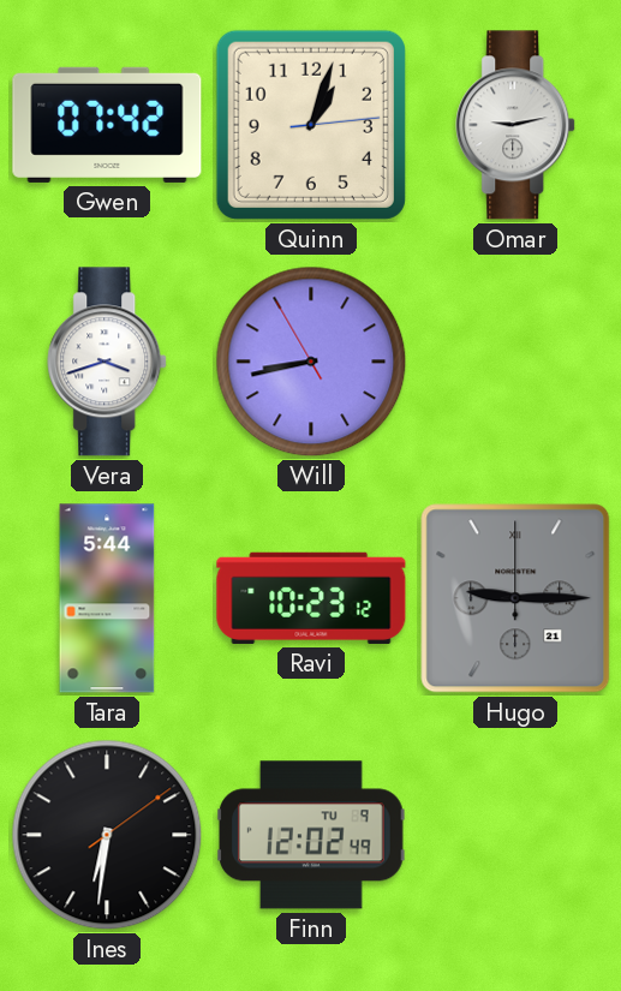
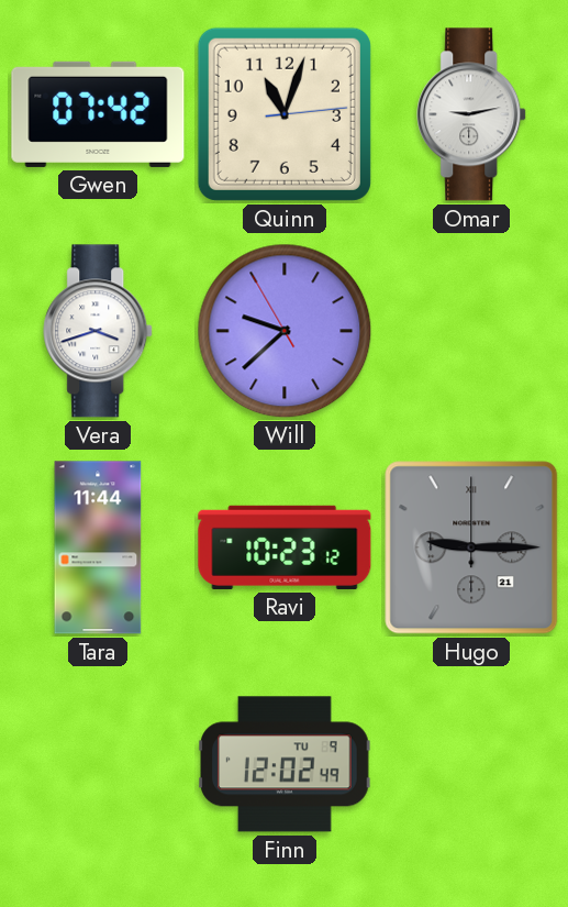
Quinn: 1:03 -> 11:03
Will: 8:42 -> 9:37
Tara: 5:44 -> 11:44
Ines: 6:31 -> none
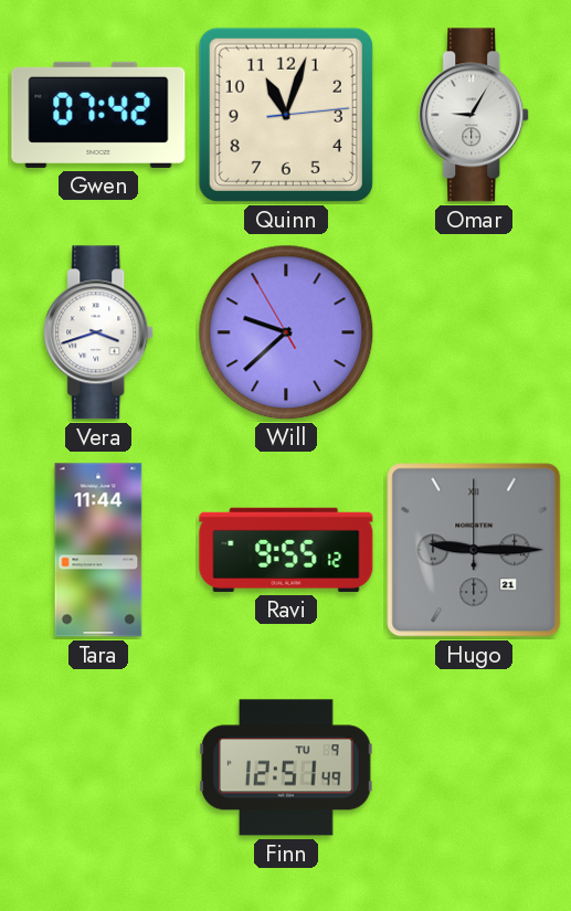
Omar: 9:13 -> 9:05
Ravi: 10:23 -> 9:55
Finn: 12:02 -> 12:51
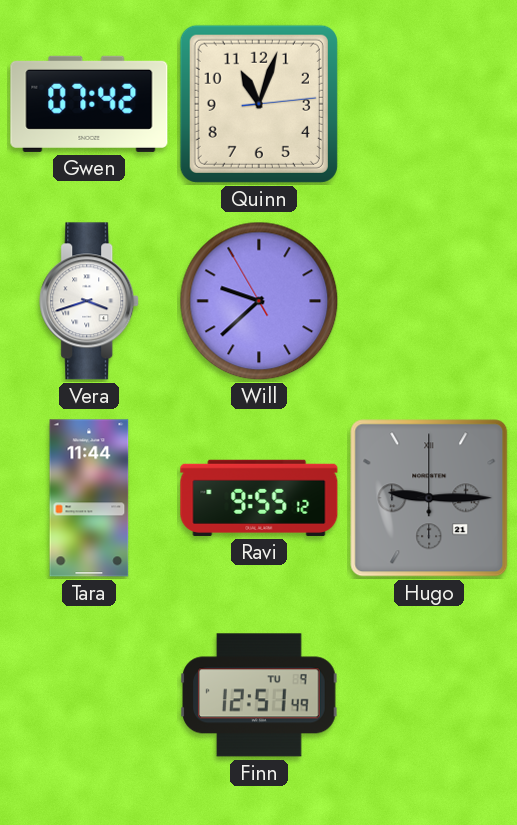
Omar: 9:05 -> none
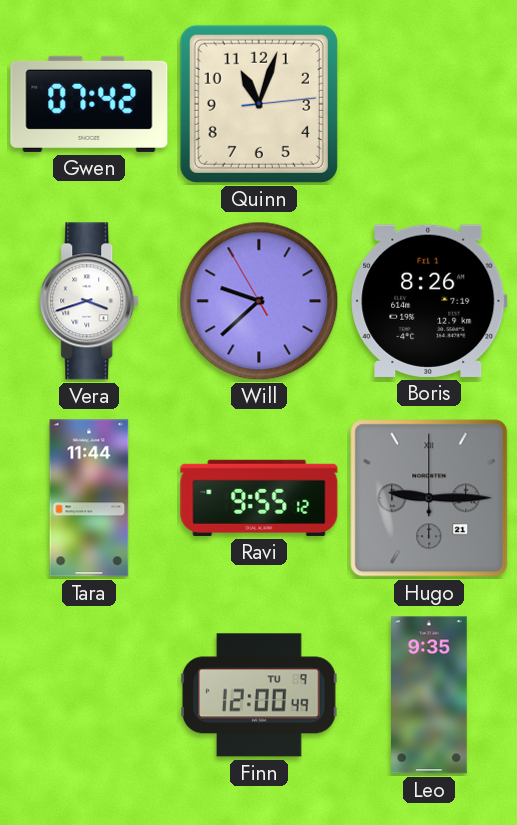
Boris: none -> 8:26
Finn: 12:51 -> 12:00
Leo: none -> 9:35
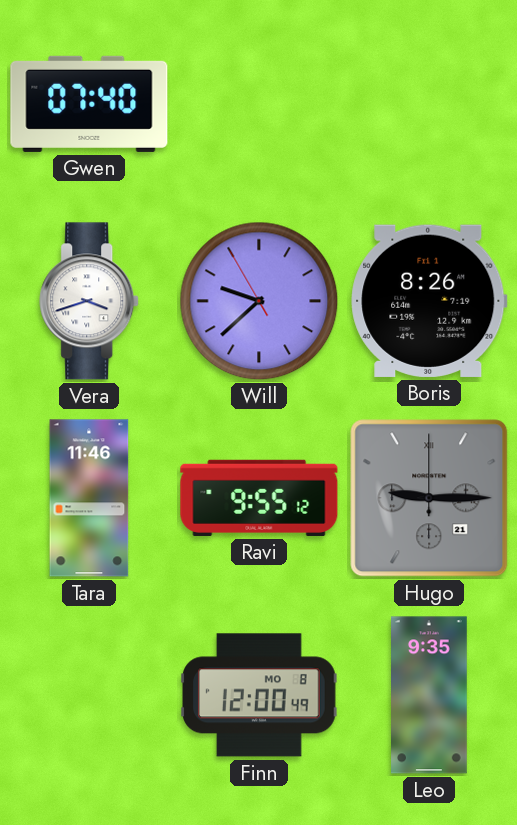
Gwen: 07:42 -> 07:40
Quinn: 11:03 -> none
Tara: 11:44 -> 11:46
Finn date: TU 9 -> MO 8
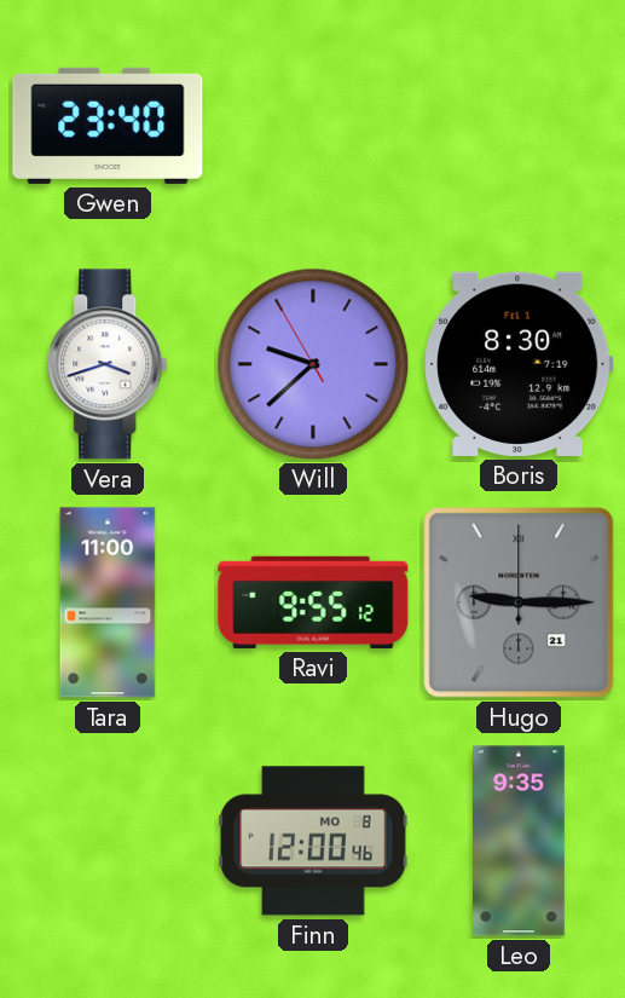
Gwen: 07:40 -> 23:40
Boris: 8:26 -> 8:30
Tara: 11:46 -> 11:00
Finn: 12:00:49 -> 12:00:46
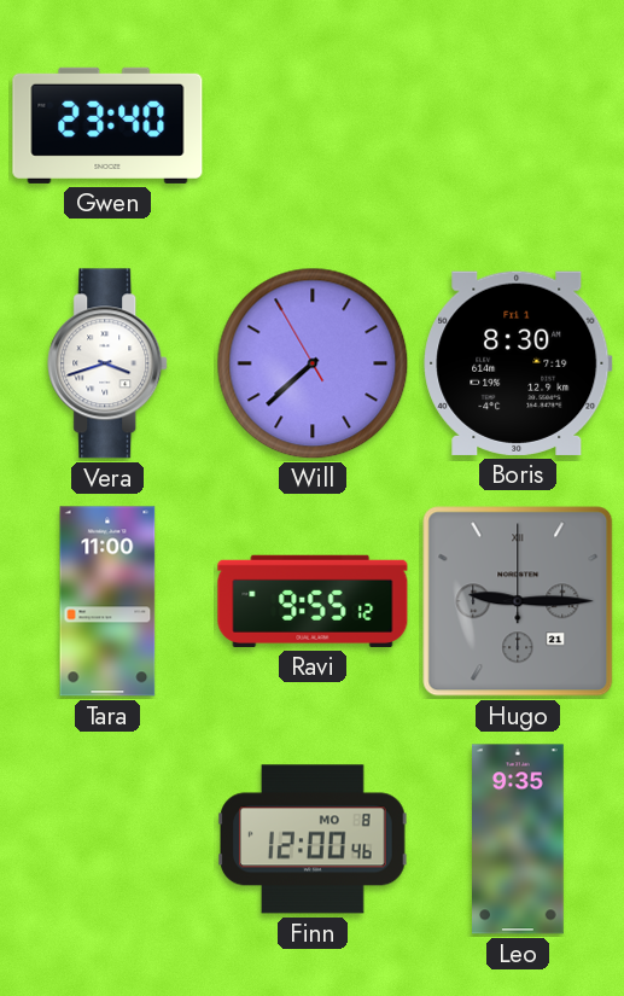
Will: 9:37 -> 7:37
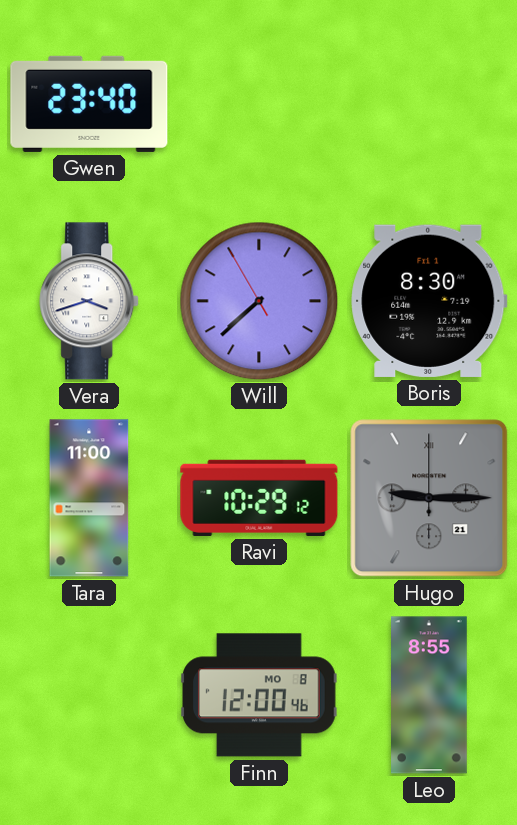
Ravi: 9:55 -> 10:29
Leo: 9:35 -> 8:55
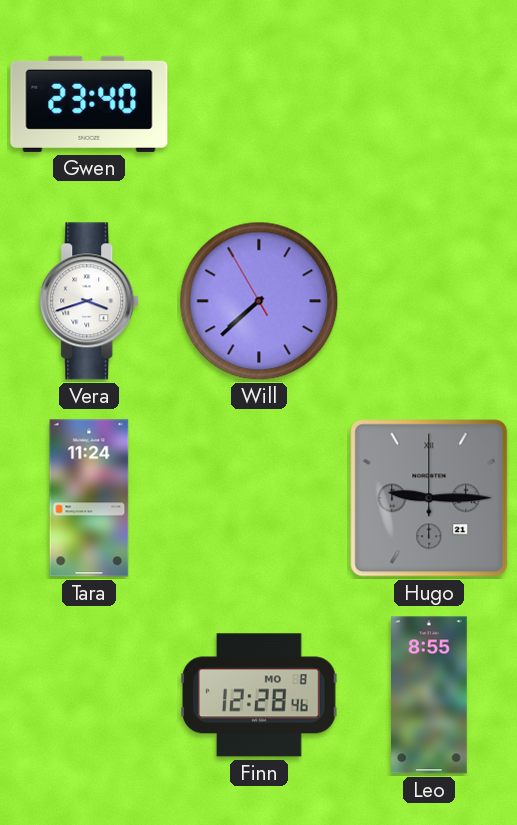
Boris: 8:30 -> none
Tara: 11:00 -> 11:24
Ravi: 10:29 -> none
Finn: 12:00 -> 12:28
